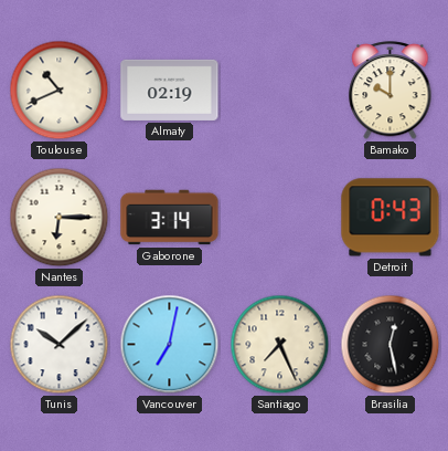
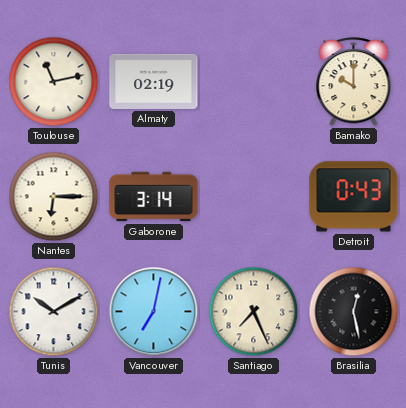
Toulouse: 10:41 -> 11:13
Tunis: 10:08 -> 10:10
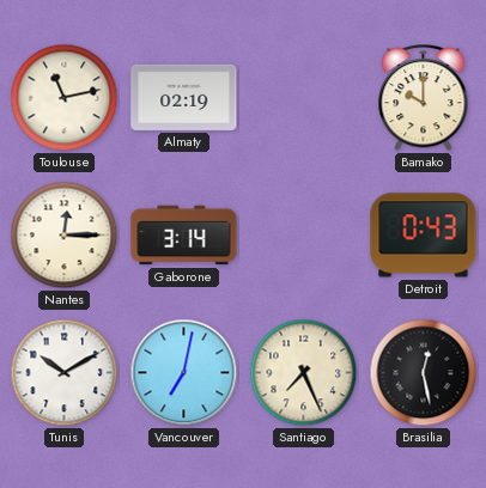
Nantes: 6:15 -> 12:15
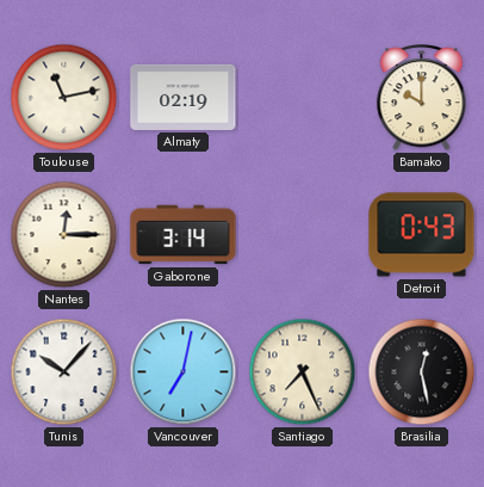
Tunis: 10:10 -> 10:07
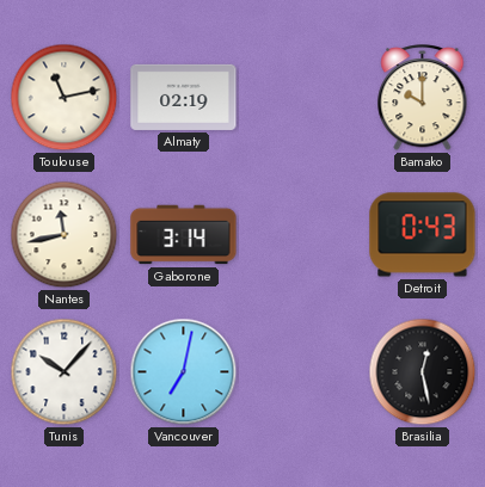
Nantes: 12:15 -> 11:43
Santiago: 7:26 -> none
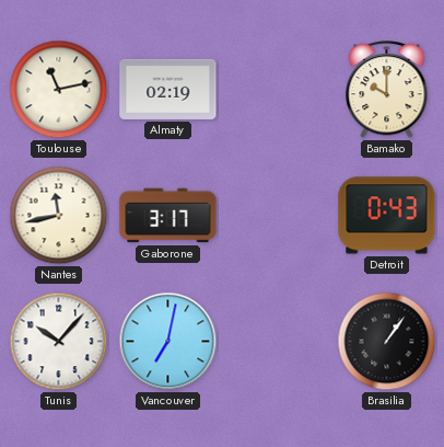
Gaborone: 3:14 -> 3:17
Brasilia: 12:28 -> 1:06
